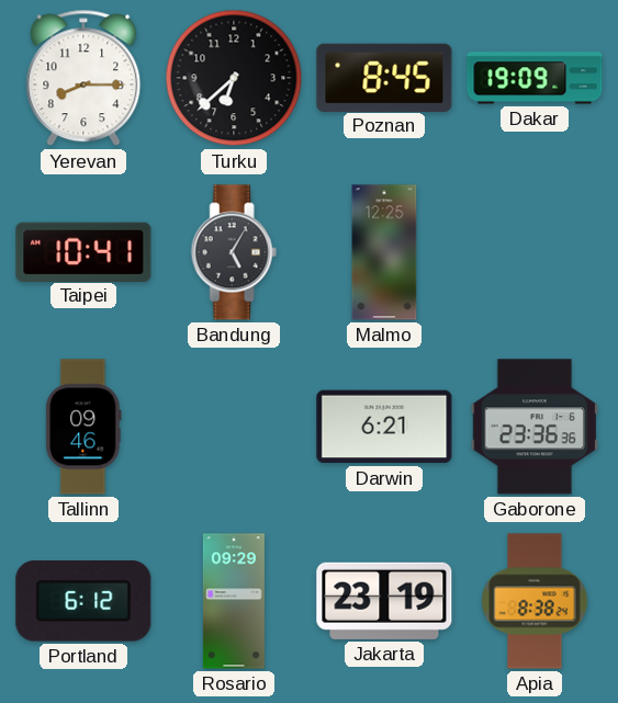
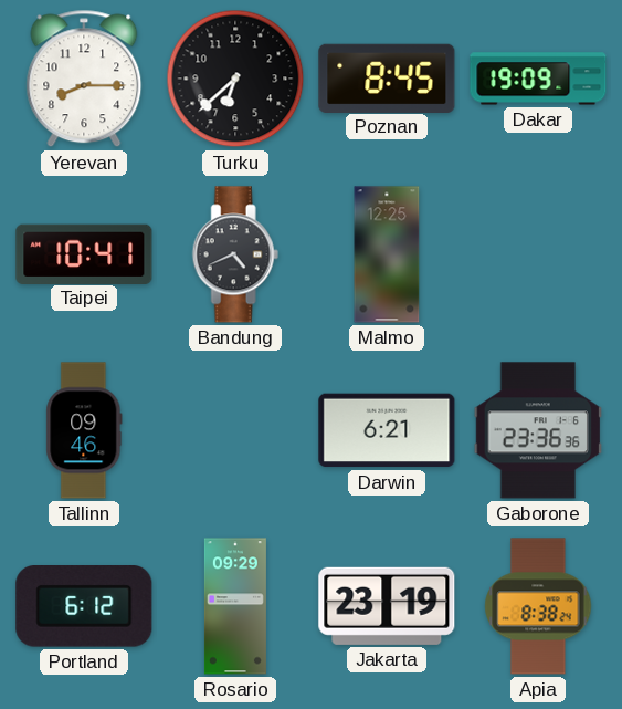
Bandung: 5:05 -> 4:41
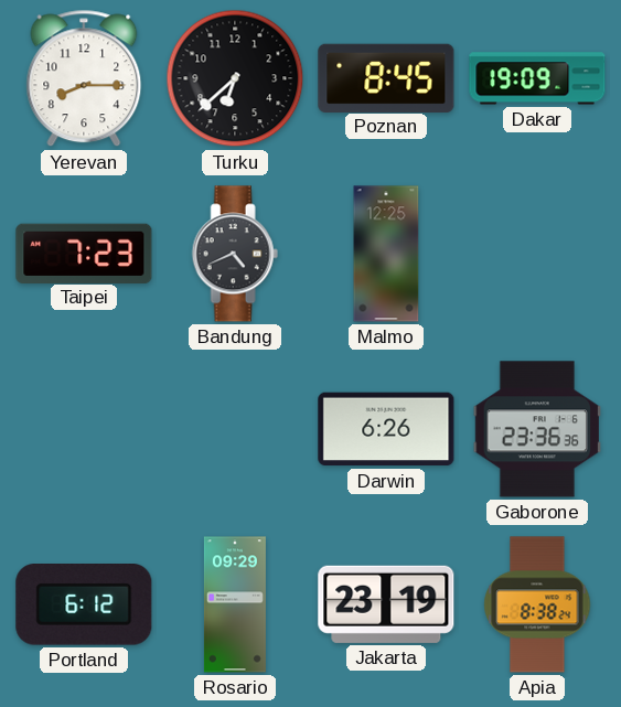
Taipei: 10:41 -> 7:23
Tallinn: 09:46 -> none
Darwin: 6:21 -> 6:26
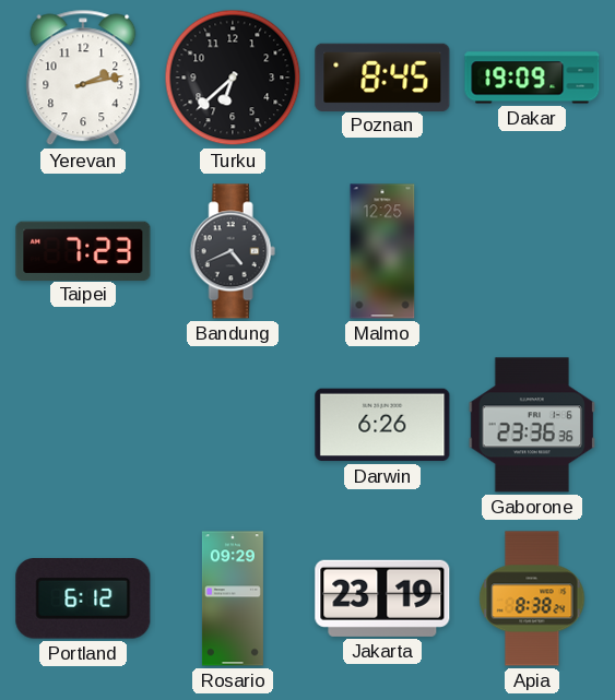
Yerevan: 8:15 -> 2:13
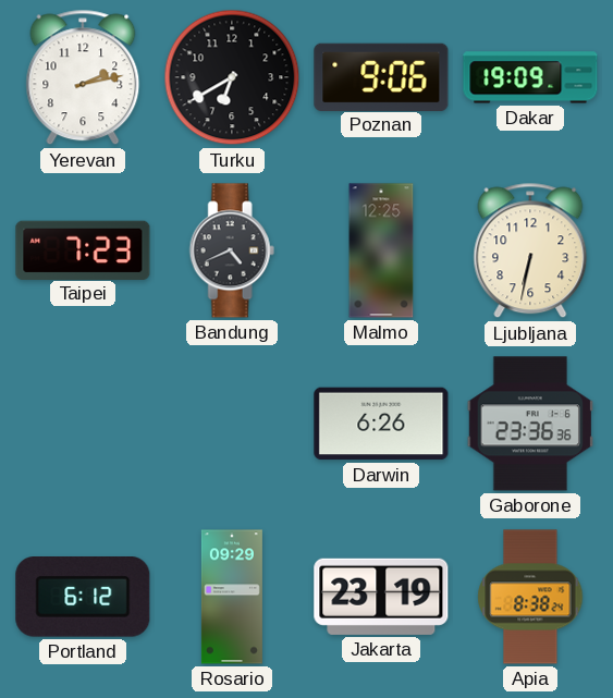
Turku: 6:38 -> 6:40
Poznan: 8:45 -> 9:06
Ljubljana: none -> 6:32
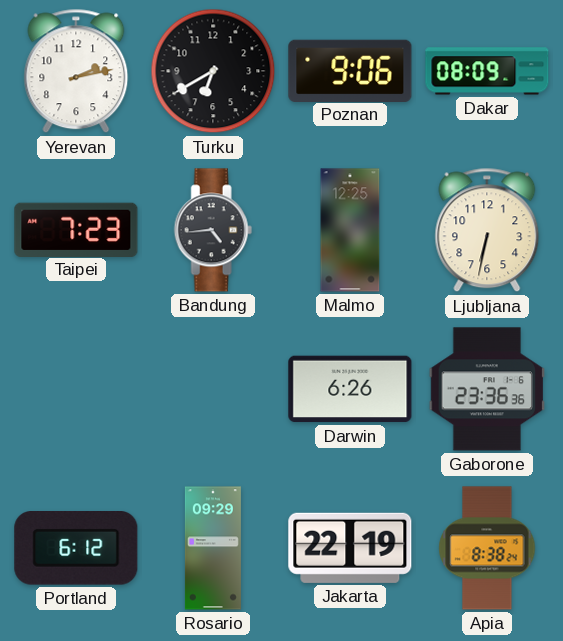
Dakar: 19:09 -> 08:09
Bandung: 4:41 -> 4:44
Jakarta: 23:19 -> 22:19
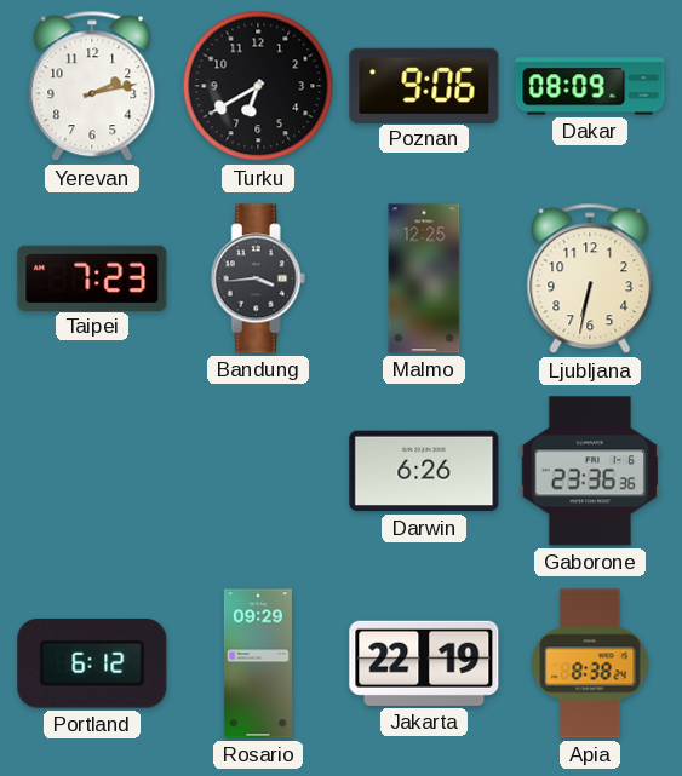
Bandung: 4:44 -> 3:44
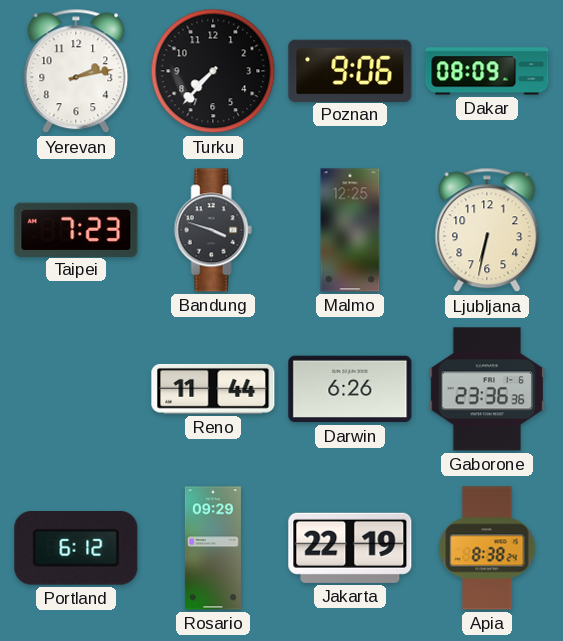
Turku: 6:40 -> 7:37
Bandung: 3:44 -> 3:48
Reno: none -> 11:44
